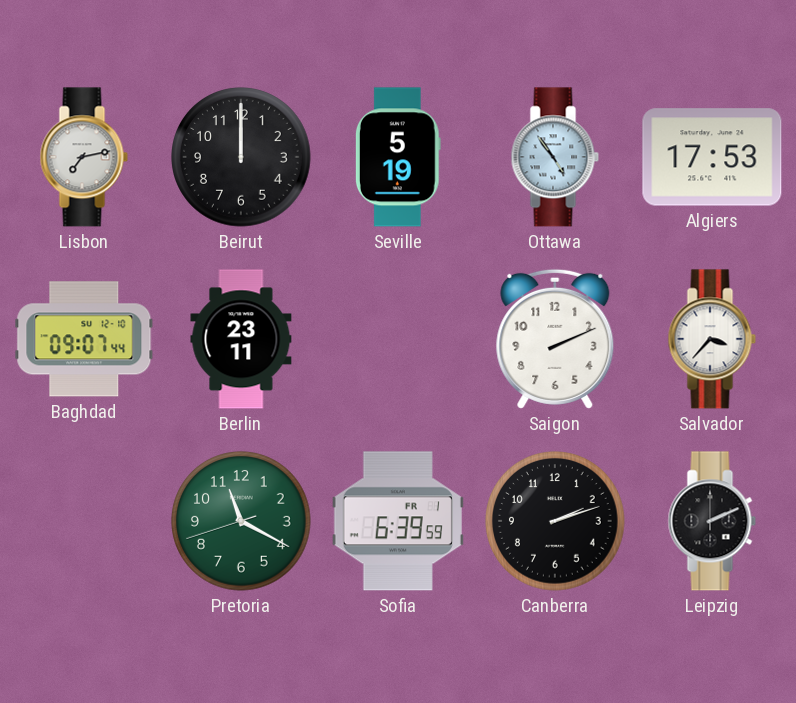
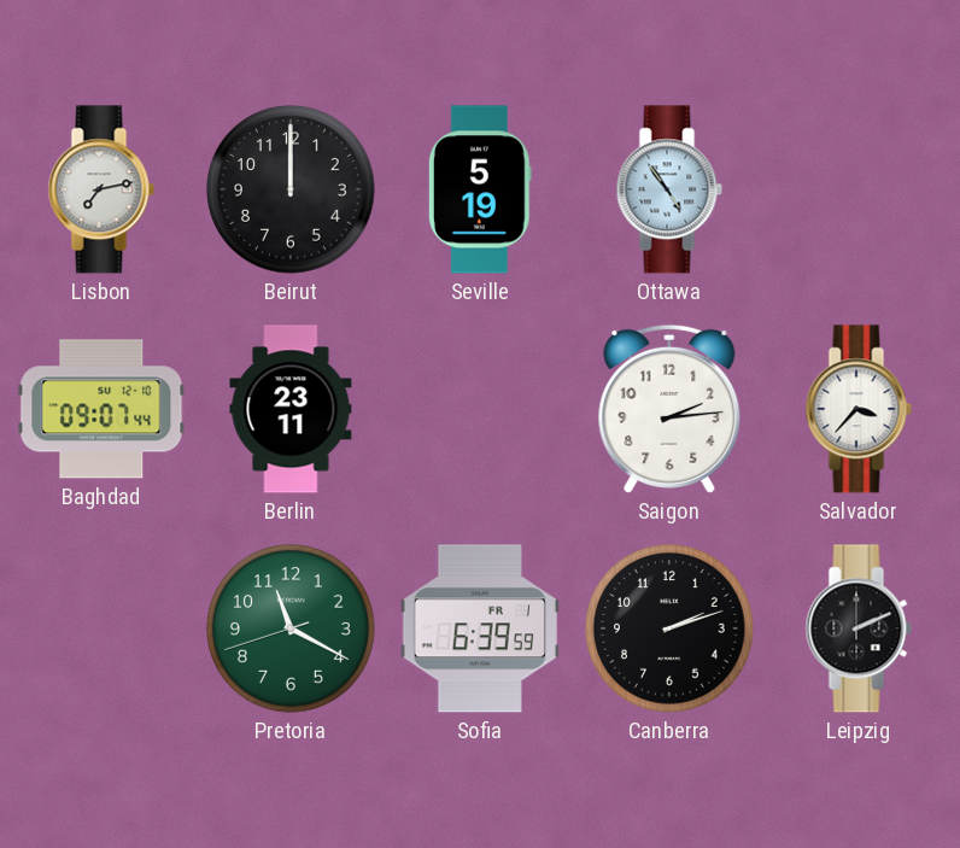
Algiers: 17:53 -> none
Saigon: 2:11 -> 2:14
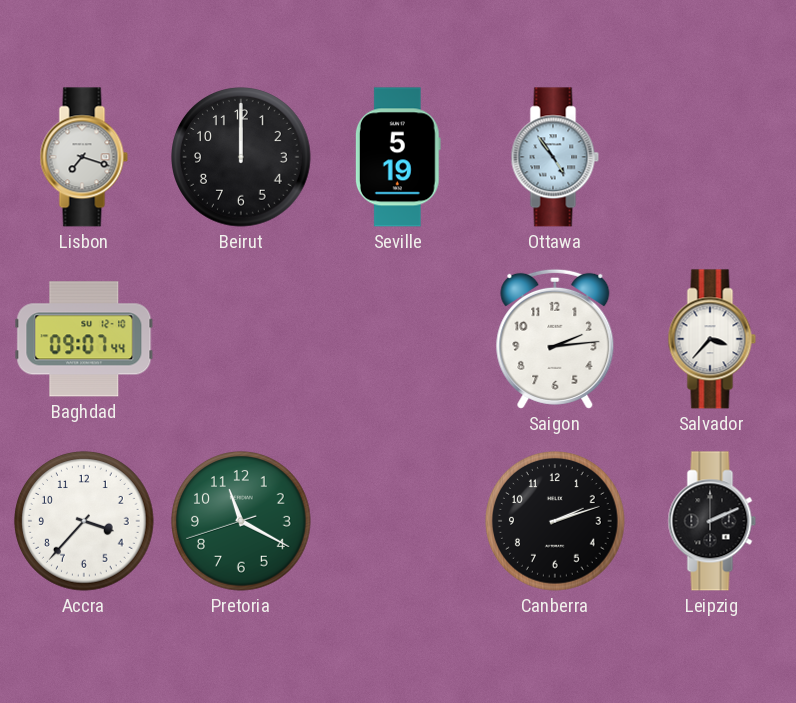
Lisbon: 7:13 -> 7:18
Berlin: 23:11 -> none
Accra: none -> 3:37
Sofia: 6:39 -> none
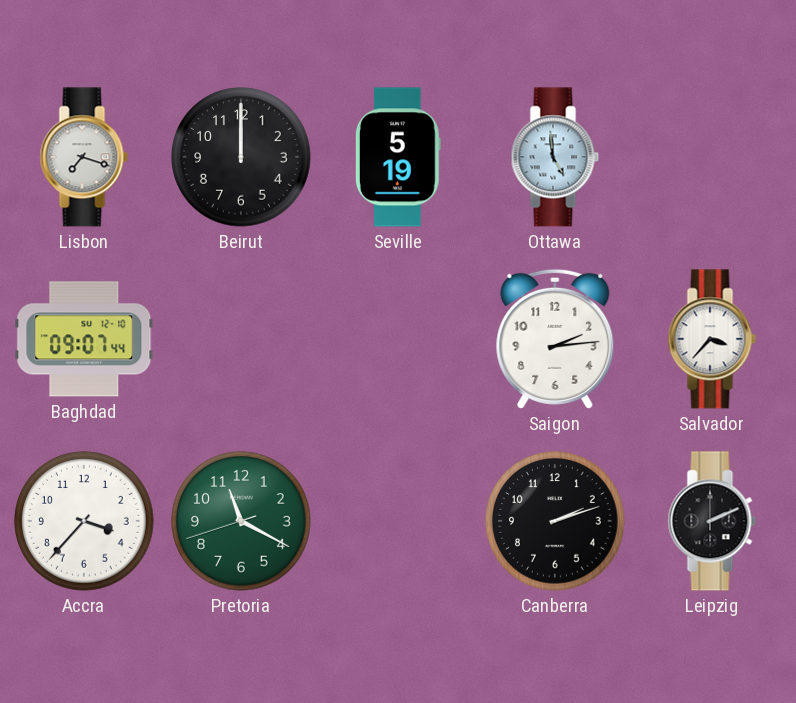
Ottawa: 4:54 -> 4:59
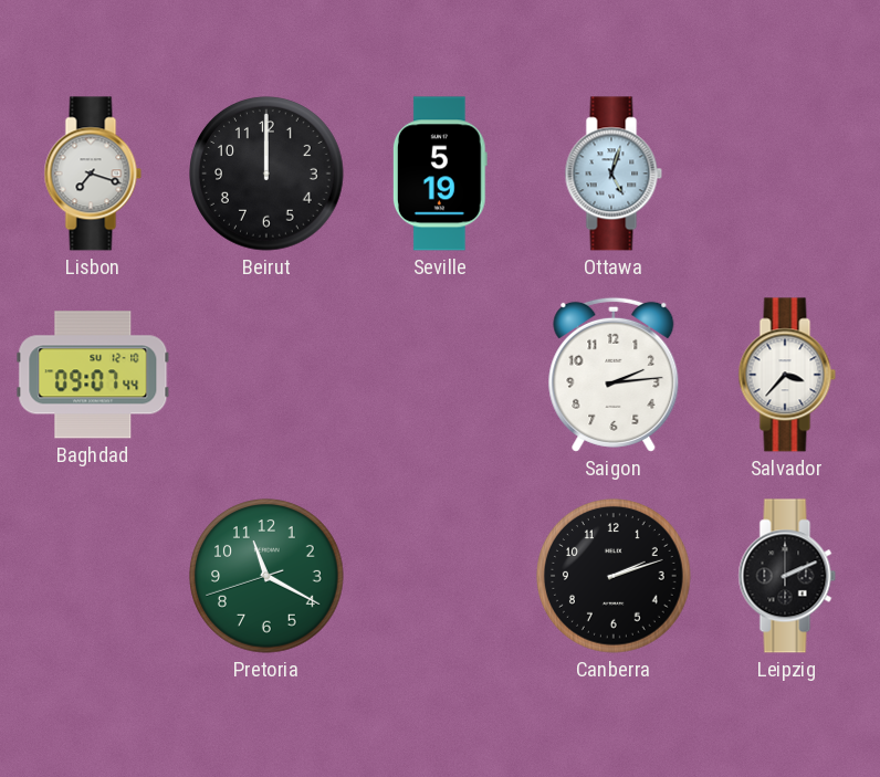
Ottawa: 4:59 -> 5:03
Accra: 3:37 -> none
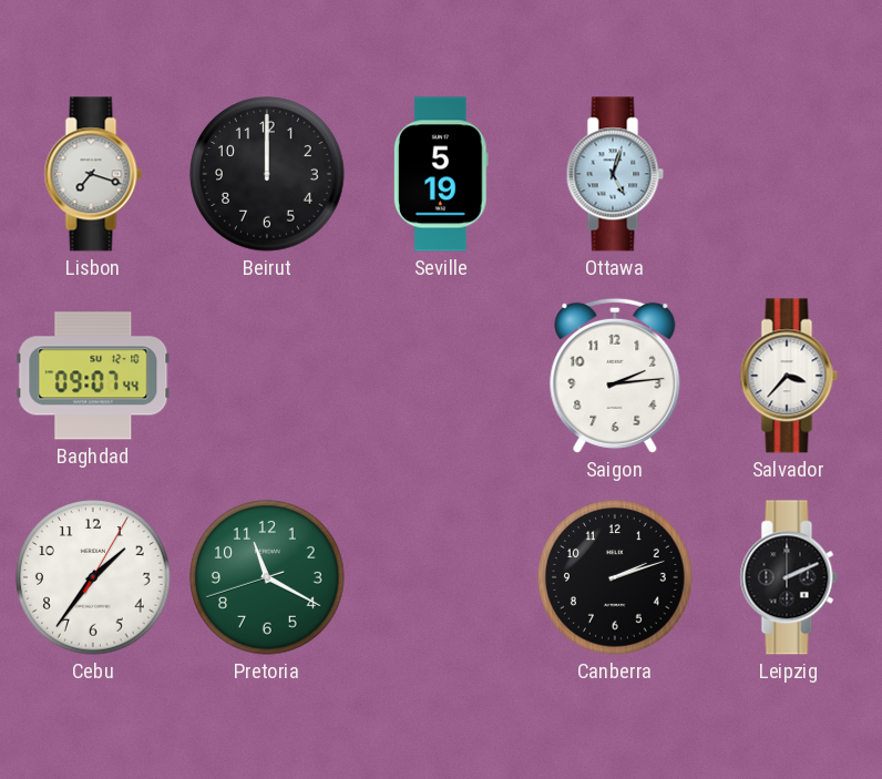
Cebu: none -> 1:36
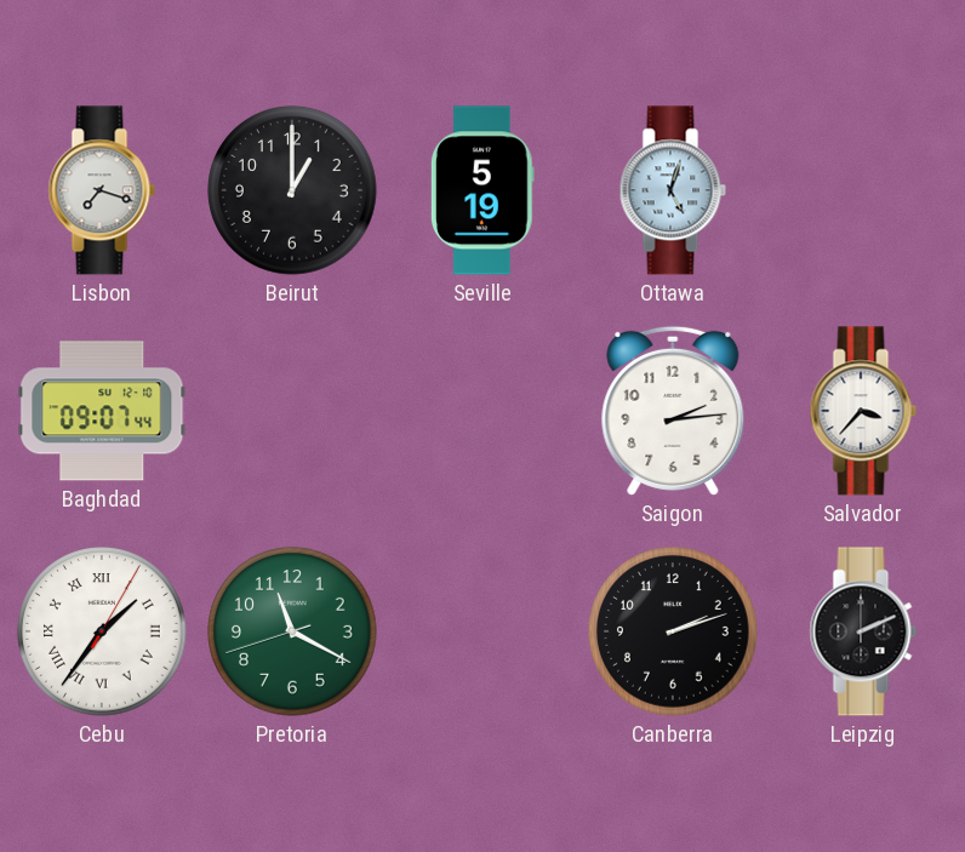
Beirut: 12:00 -> 1:00
Cebu numerals: Arabic -> Roman
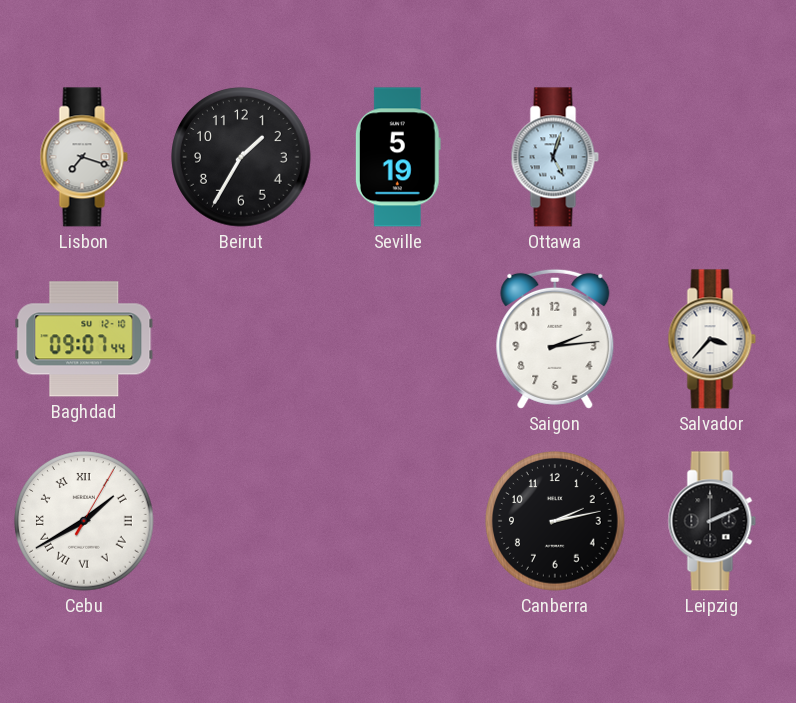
Beirut: 1:00 -> 1:35
Cebu: 1:36 -> 1:40
Pretoria: 11:19 -> none
Canberra: 2:12 -> 2:13
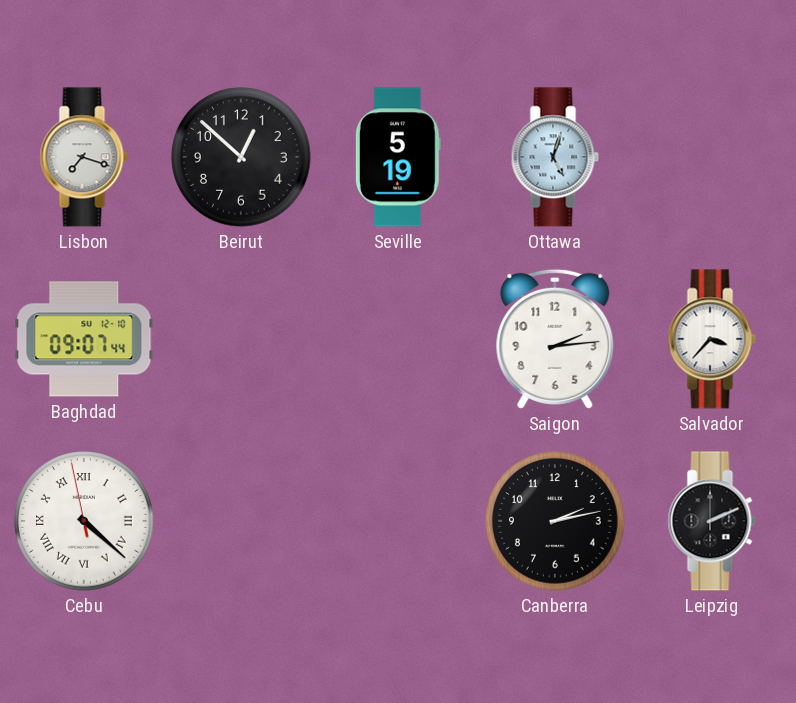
Beirut: 1:35 -> 12:52
Cebu: 1:40 -> 4:21
